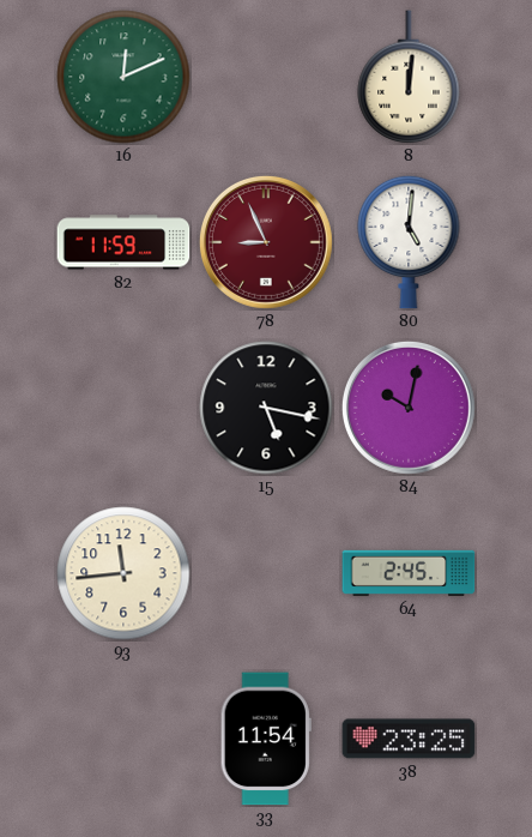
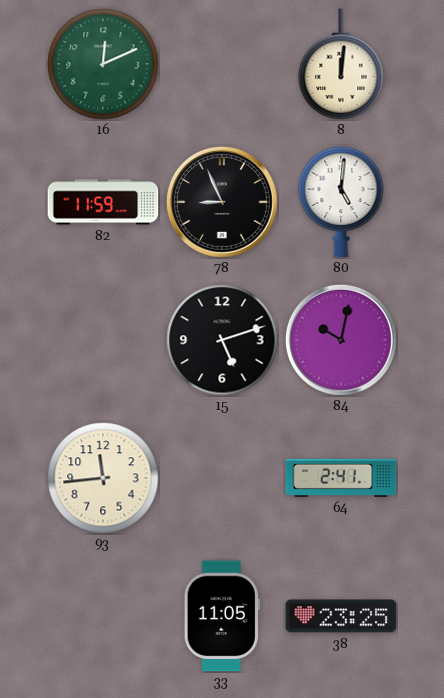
78 dial: burgundy -> black
15: 5:17 -> 5:12
64: 2:45 -> 2:41
33: 11:54 -> 11:05
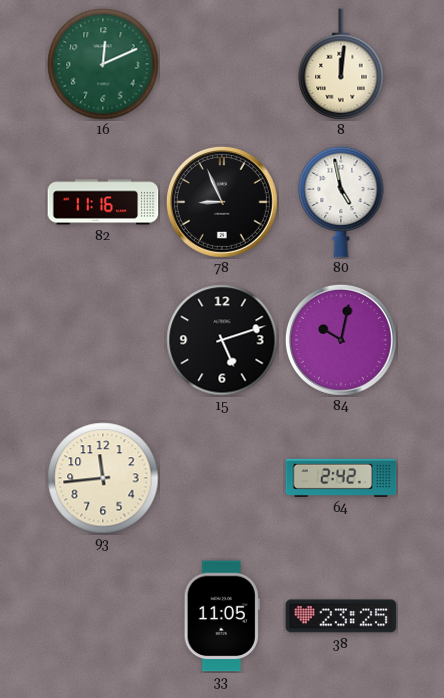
82: 11:59 -> 11:16
80: 5:01 -> 4:58
64: 2:41 -> 2:42
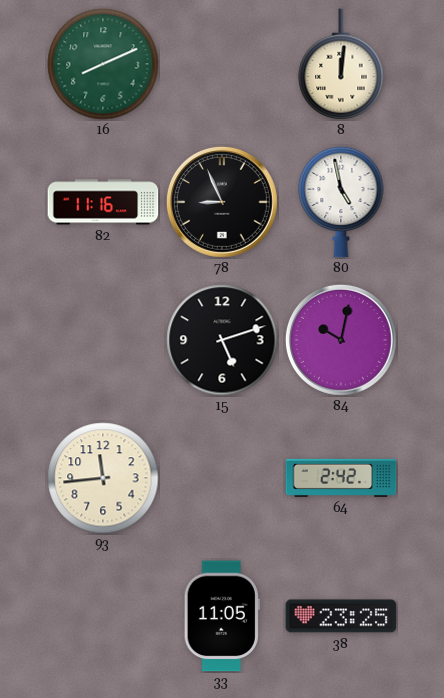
16: 12:11 -> 8:11
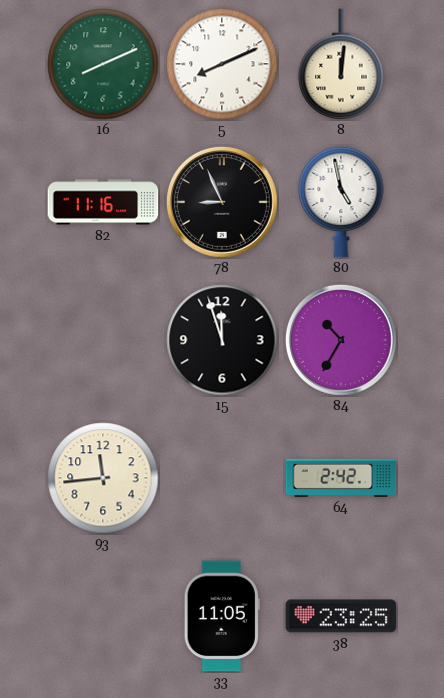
5: none -> 8:11
15: 5:12 -> 11:57
84: 10:02 -> 10:35
